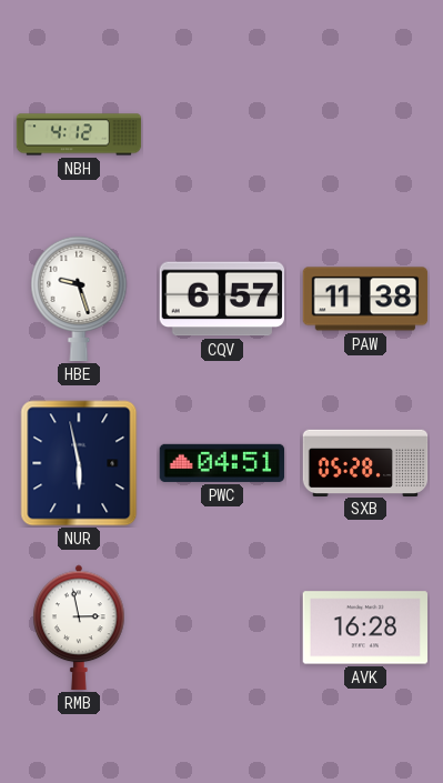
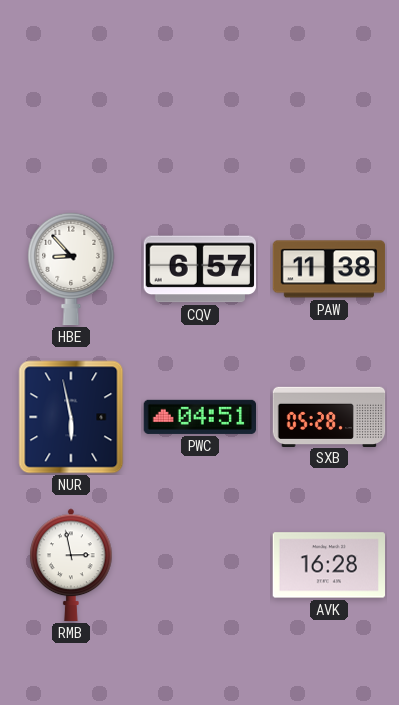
NBH: 4:12 -> none
HBE: 9:27 -> 8:53
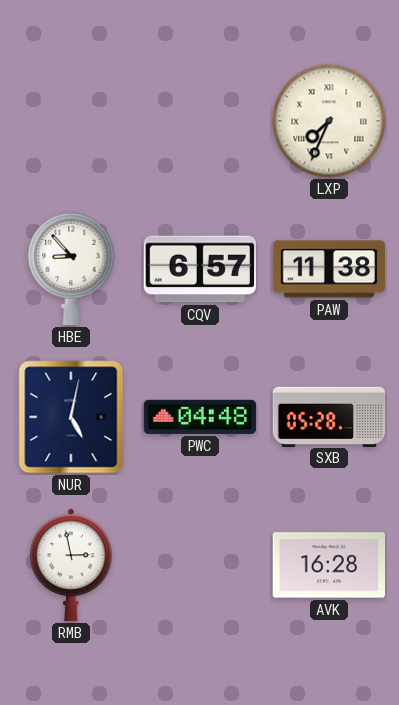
LXP: none -> 7:34
NUR: 5:58 -> 5:02
PWC: 04:51 -> 04:48
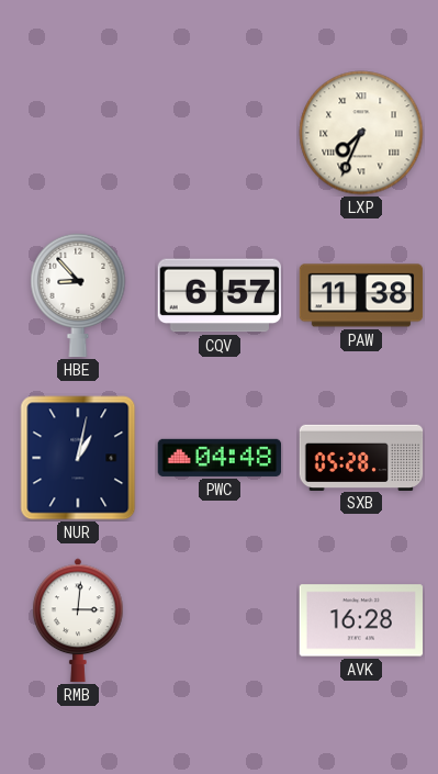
NUR: 5:02 -> 1:02
RMB: 2:58 -> 3:01
